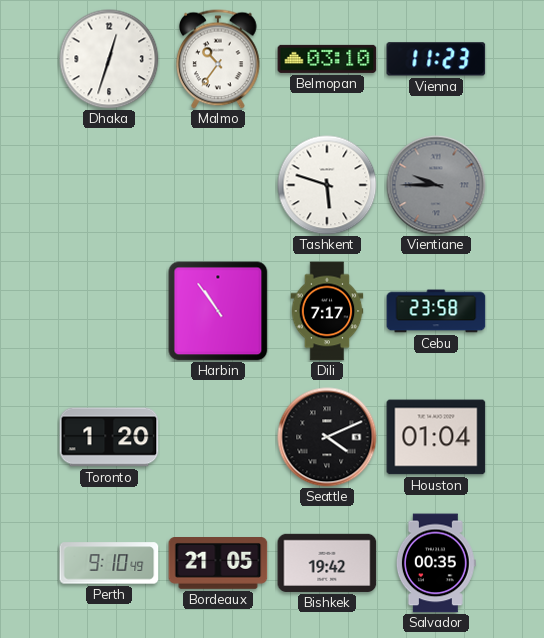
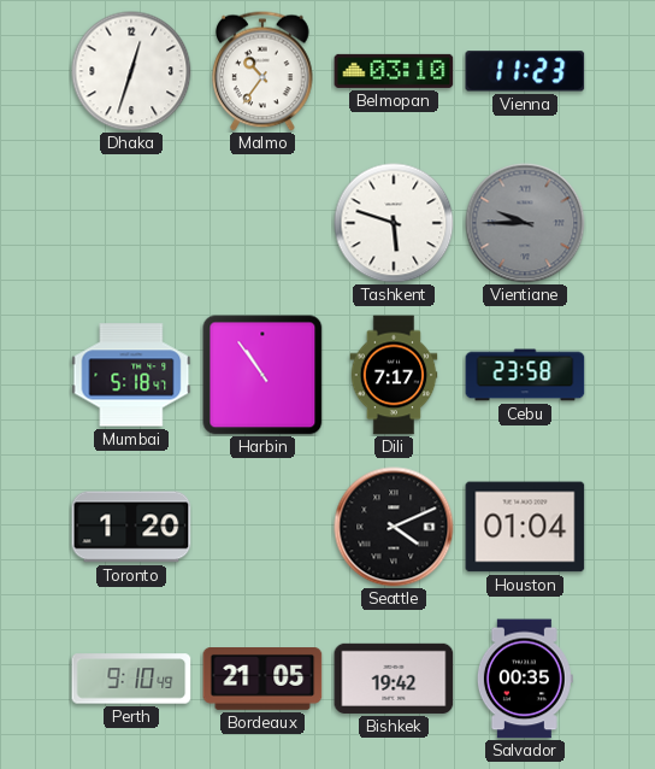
Mumbai: none -> 5:18
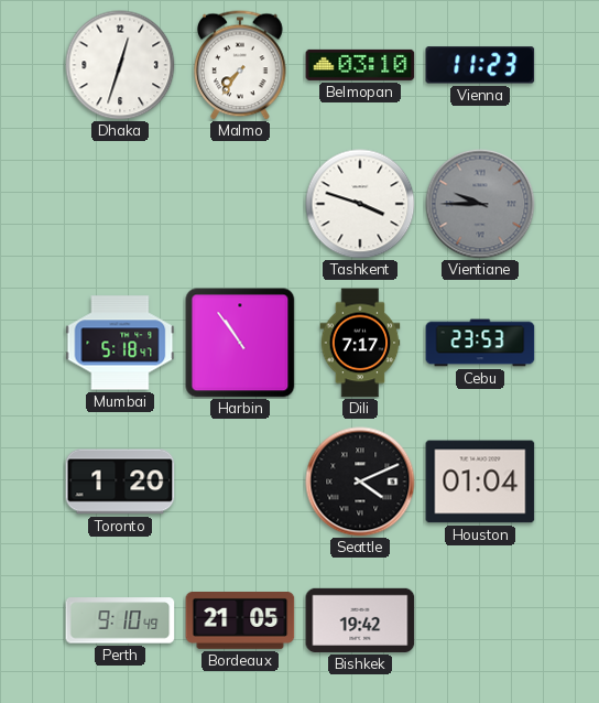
Malmo: 10:36 -> 7:36
Tashkent: 5:48 -> 3:48
Cebu: 23:58 -> 23:53
Salvador: 00:35 -> none
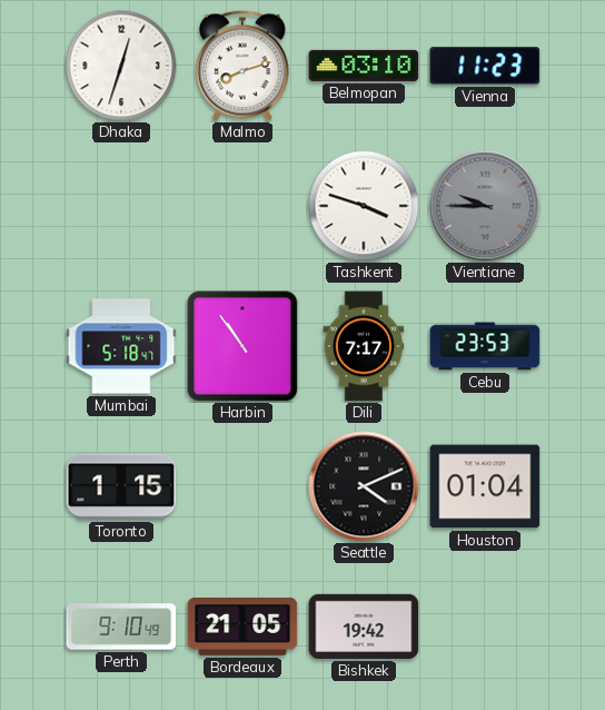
Malmo: 7:36 -> 8:12
Toronto: 1:20 -> 1:15
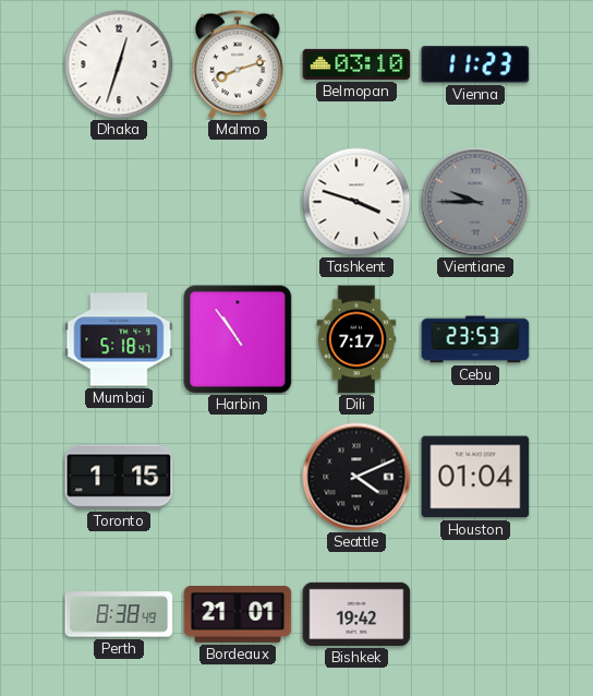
Perth: 9:10 -> 8:38
Bordeaux: 21:05 -> 21:01
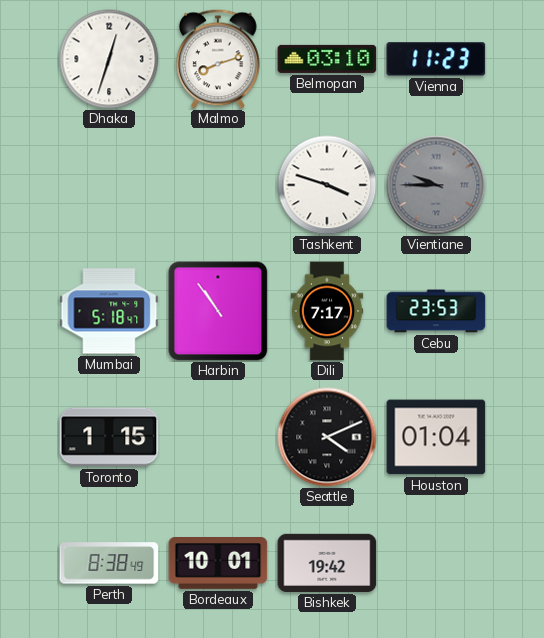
Bordeaux: 21:01 -> 10:01
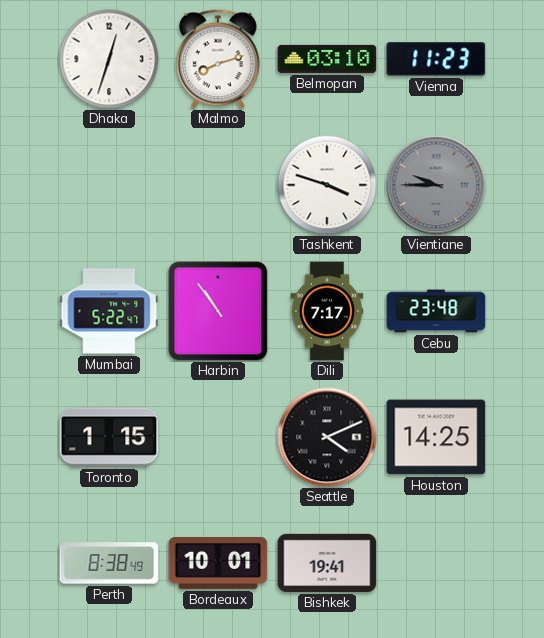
Mumbai: 5:18 -> 5:22
Cebu: 23:53 -> 23:48
Houston: 01:04 -> 14:25
Bishkek: 19:42 -> 19:41
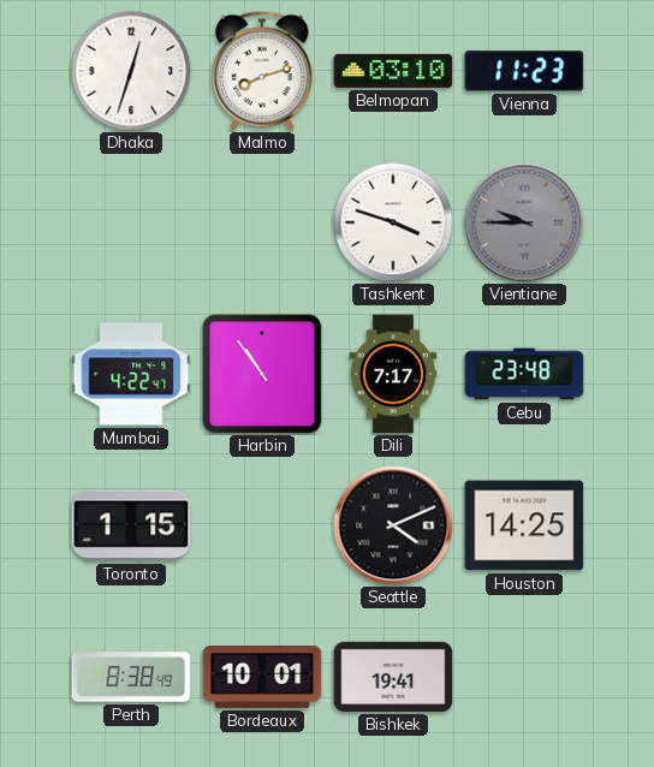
Mumbai: 5:22 -> 4:22
